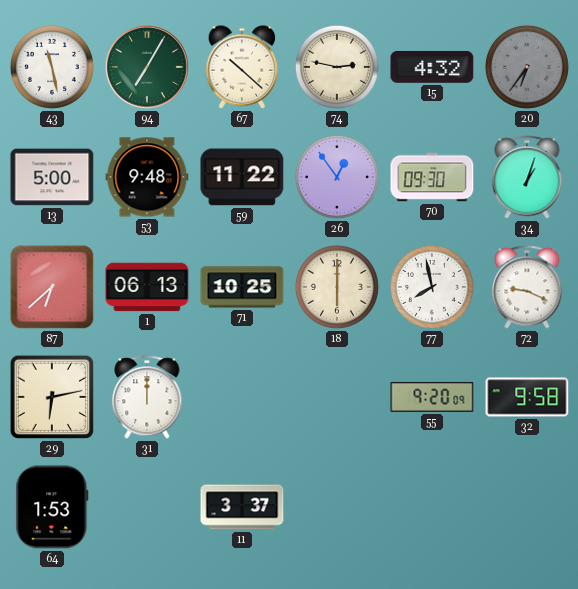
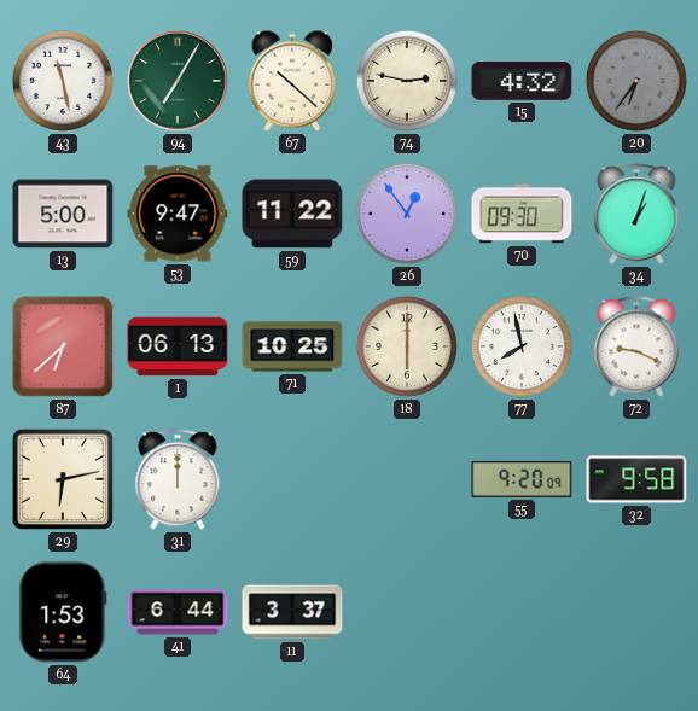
53: 9:48 -> 9:47
41: none -> 6:44
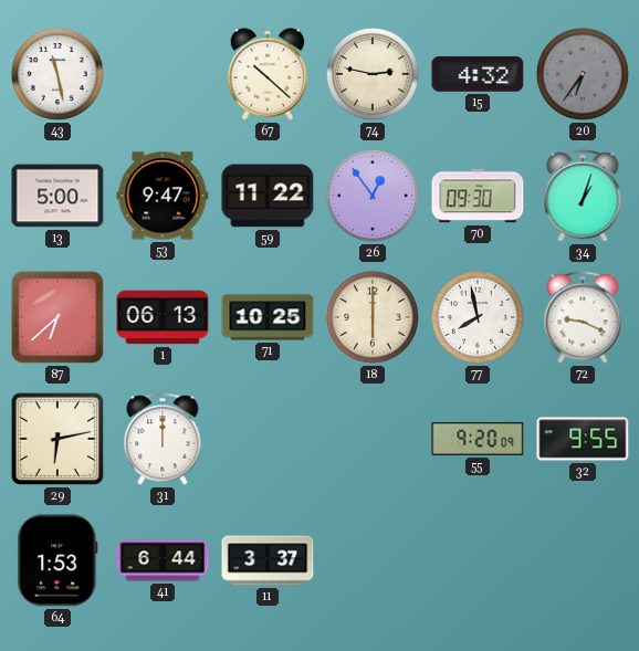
94: 7:05 -> none
32: 9:58 -> 9:55
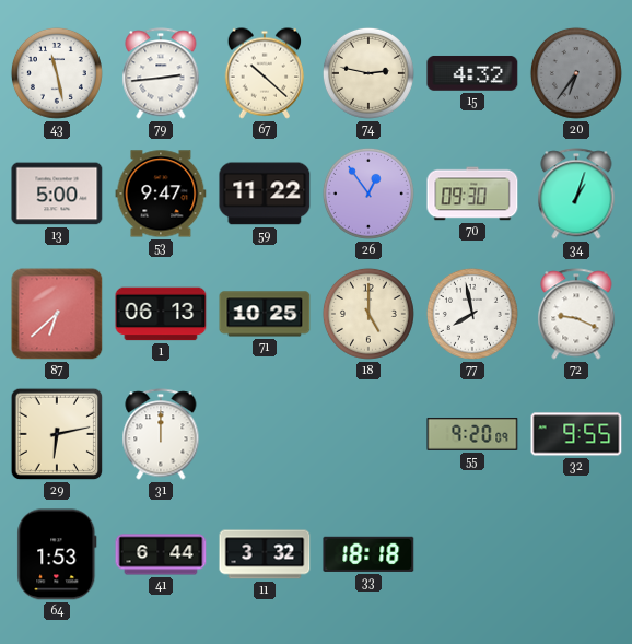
79: none -> 2:44
18: 6:00 -> 5:00
11: 3:37 -> 3:32
33: none -> 18:18
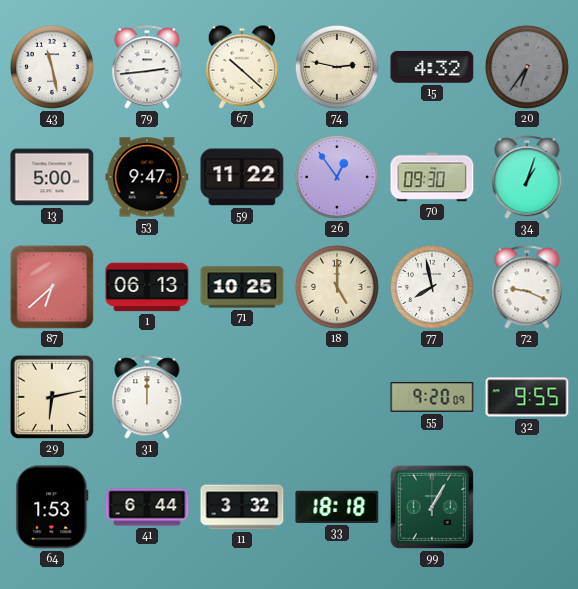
99: none -> 1:05
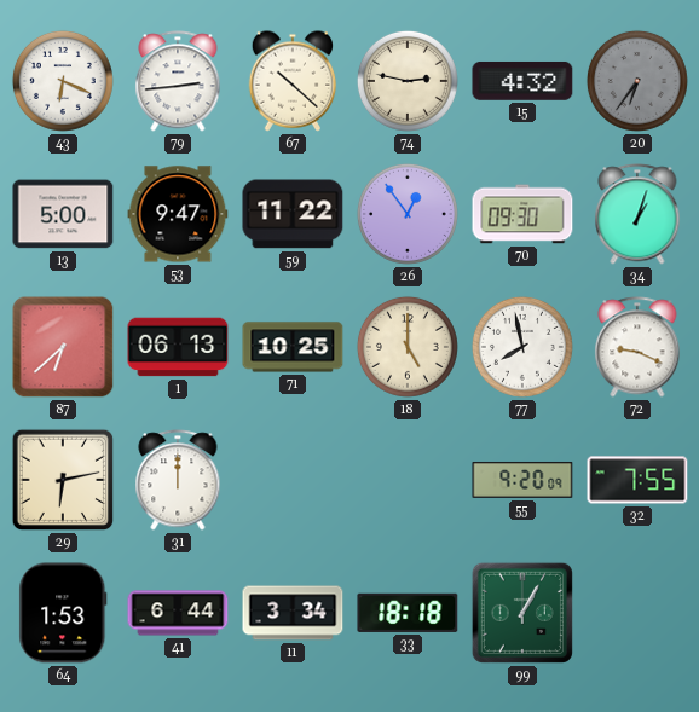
43: 11:28 -> 6:19
32: 9:55 -> 7:55
11: 3:32 -> 3:34
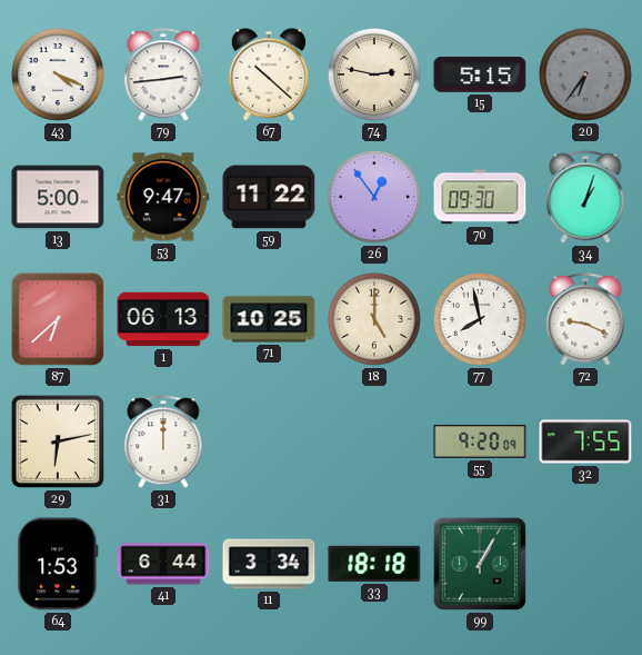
43: 6:19 -> 4:19
15: 4:32 -> 5:15
